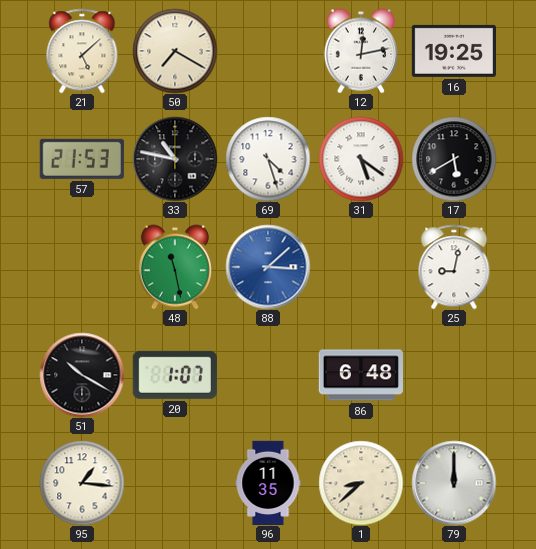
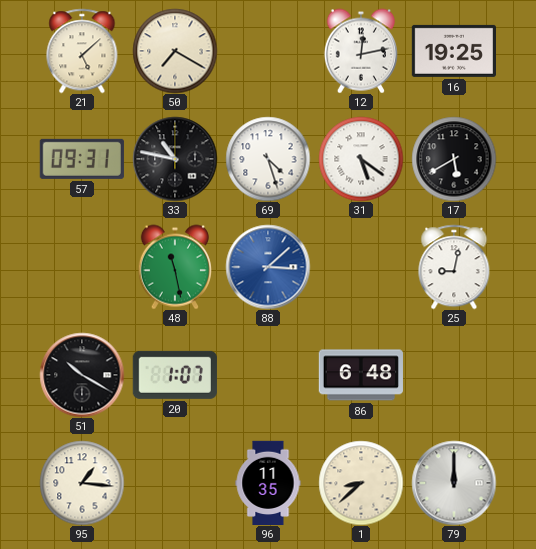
57: 21:53 -> 09:31
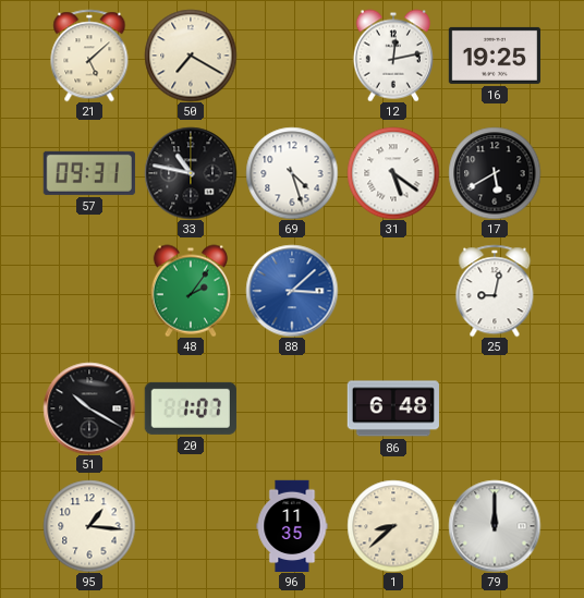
48: 11:28 -> 2:06
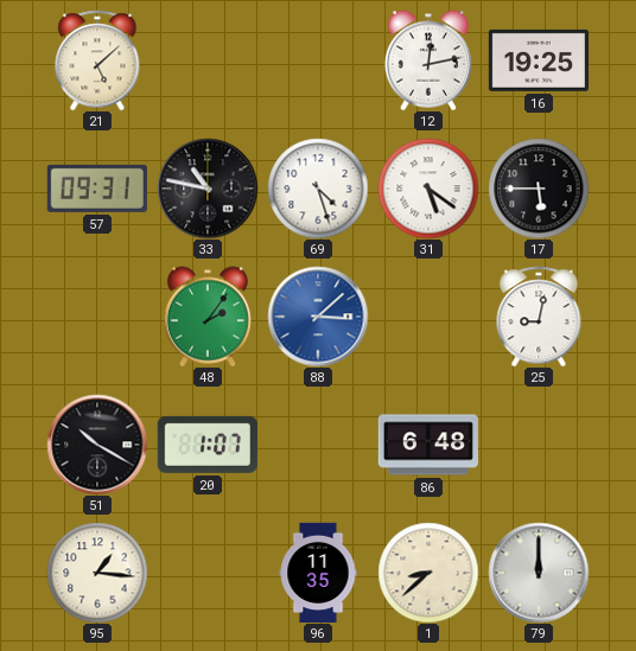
50: 7:20 -> none
17: 5:40 -> 5:45
